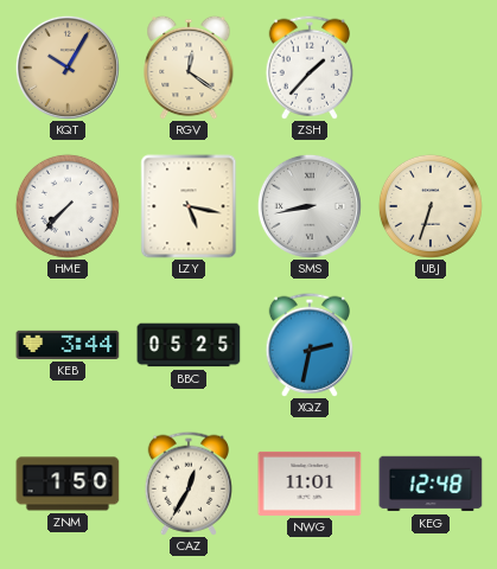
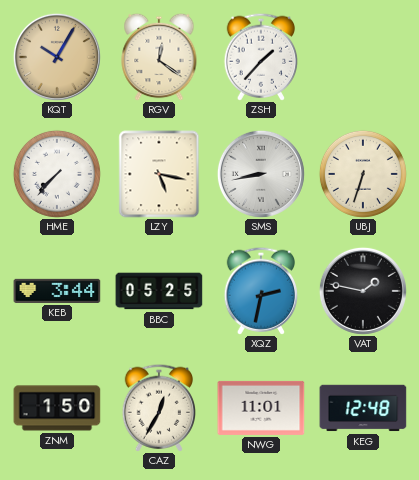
VAT: none -> 1:47
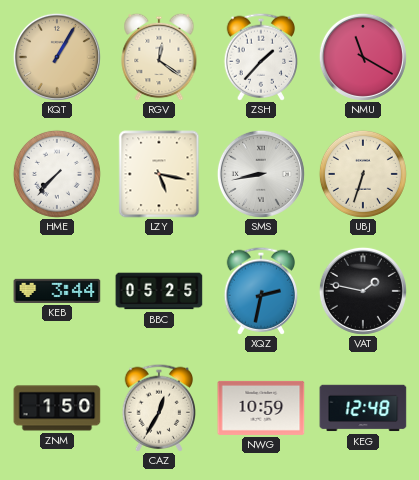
KQT: 10:05 -> 1:05
NMU: none -> 11:20
NWG: 11:01 -> 10:59
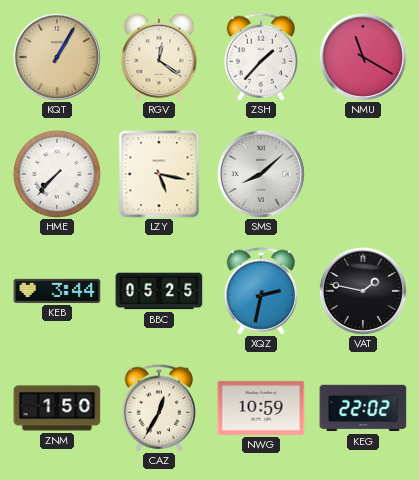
SMS: 8:43 -> 8:08
UBJ: 6:33 -> none
KEG: 12:48 -> 22:02
